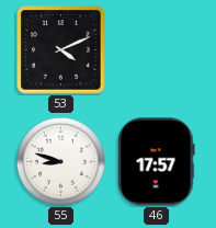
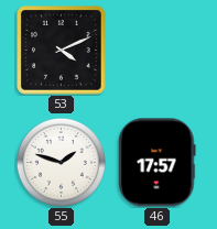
55: 8:48 -> 1:48
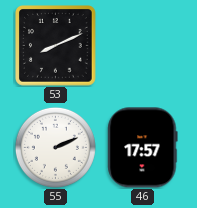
53: 4:11 -> 8:11
55: 1:48 -> 2:11
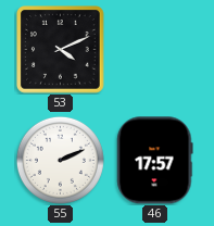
53: 8:11 -> 4:11
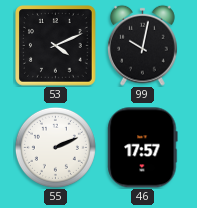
99: none -> 10:02
